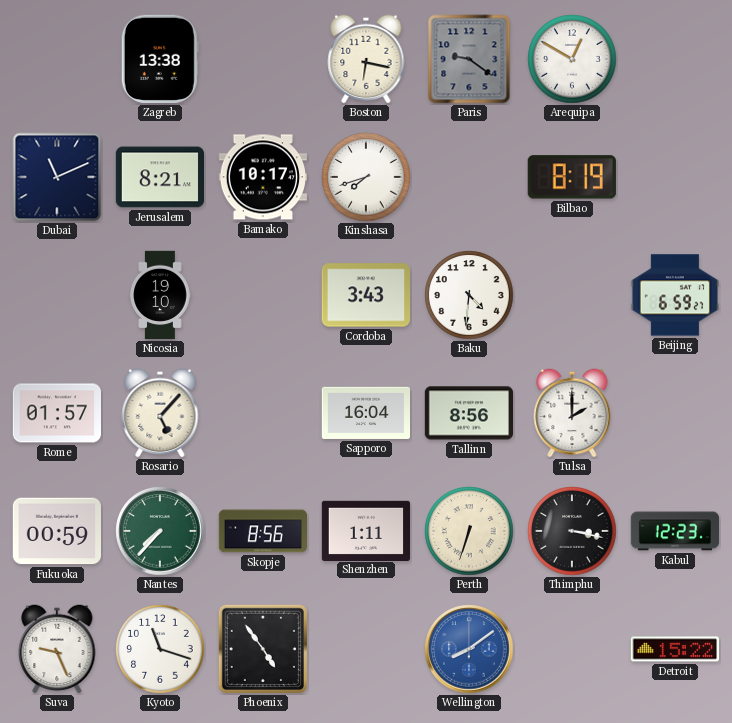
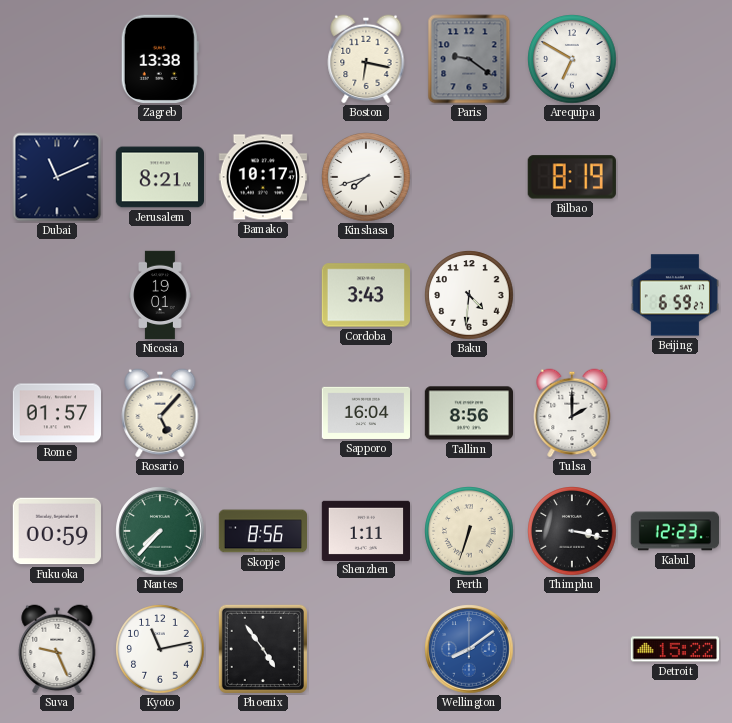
Arequipa: 12:50 -> 6:50
Nicosia: 19:10 -> 19:01
Kyoto: 11:18 -> 11:13
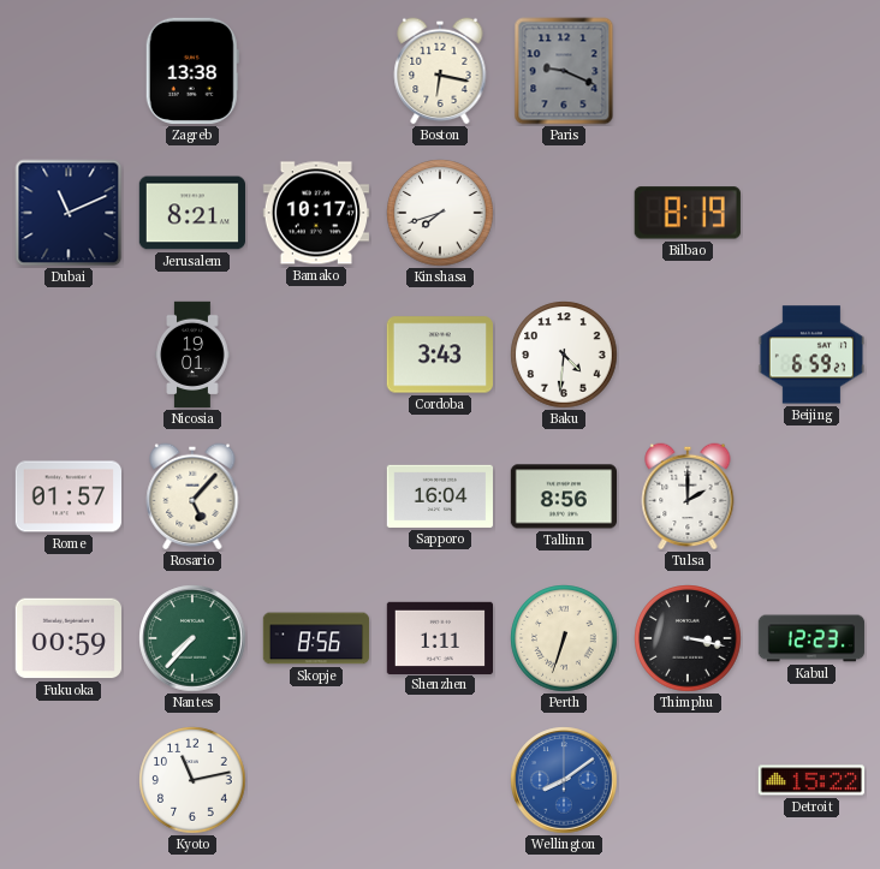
Paris: 9:21 -> 9:19
Arequipa: 6:50 -> none
Suva: 9:26 -> none
Phoenix: 4:54 -> none
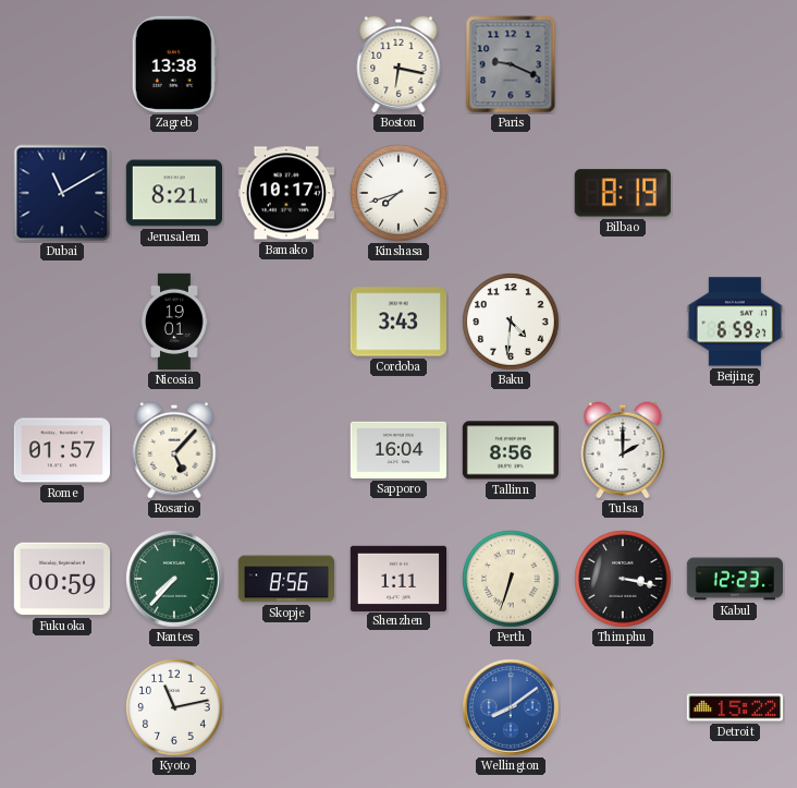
Dubai: 11:11 -> 11:10
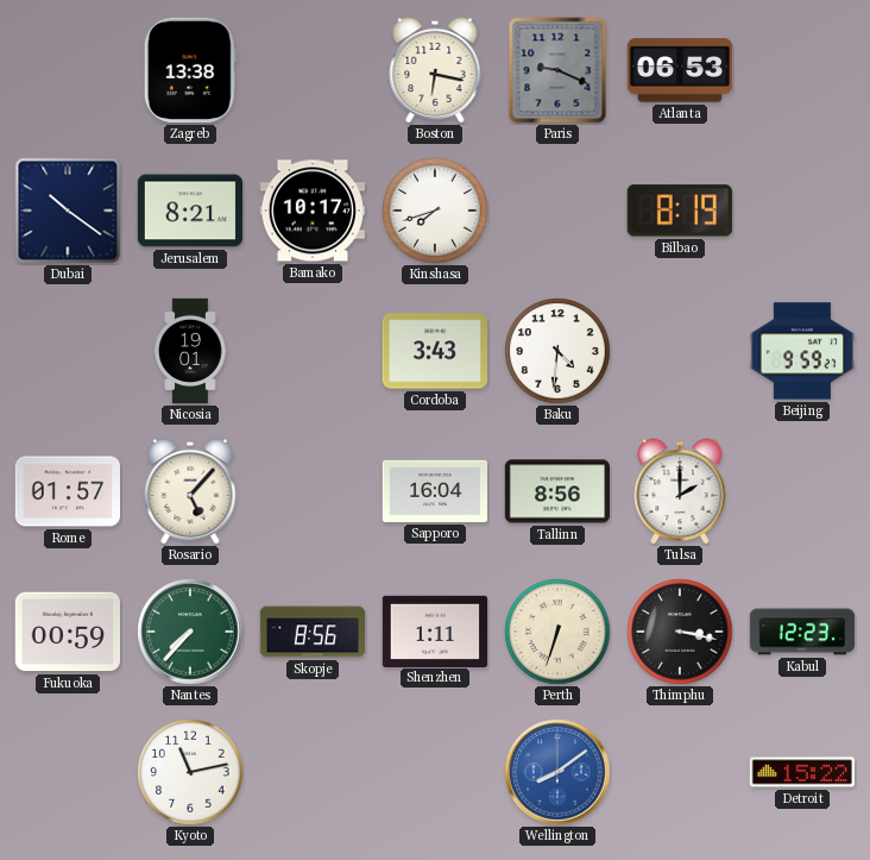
Atlanta: none -> 06:53
Dubai: 11:10 -> 10:21
Beijing: 6:59 -> 9:59
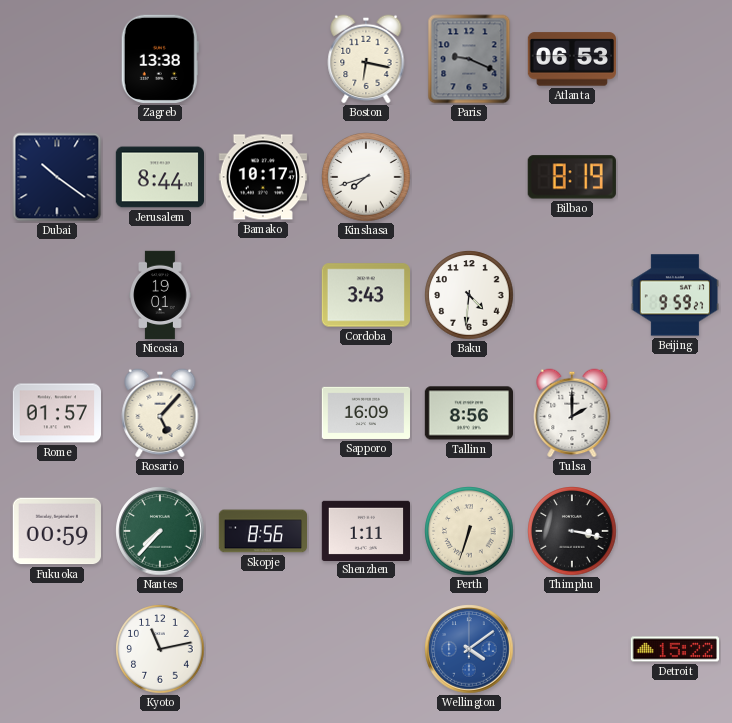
Jerusalem: 8:21 -> 8:44
Sapporo: 16:04 -> 16:09
Kabul: 12:23 -> none
Wellington: 8:09 -> 4:09
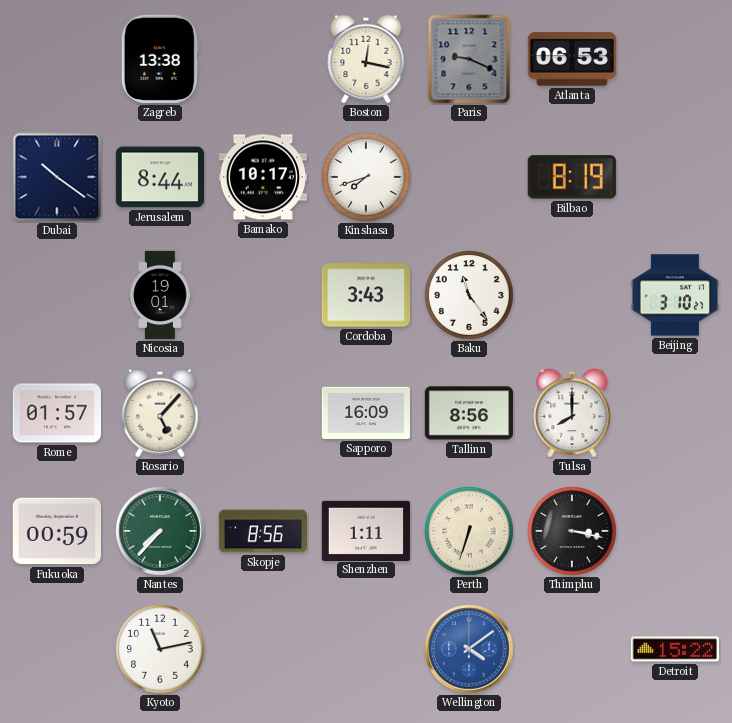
Boston: 6:17 -> 12:17
Baku: 4:31 -> 11:24
Beijing: 9:59 -> 3:10
Tulsa: 2:00 -> 8:00
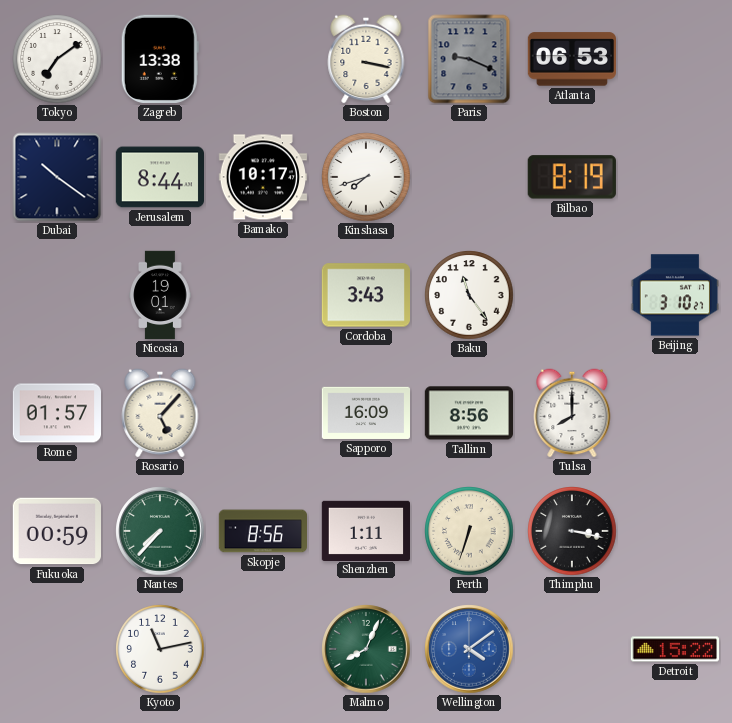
Tokyo: none -> 7:09
Boston: 12:17 -> 3:17
Malmo: none -> 8:04
